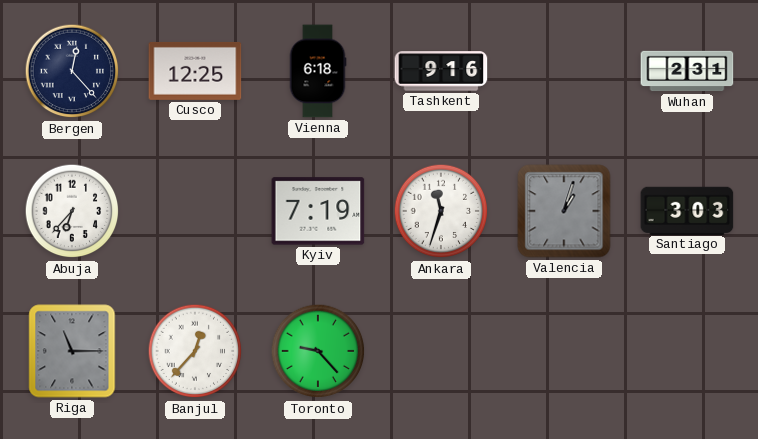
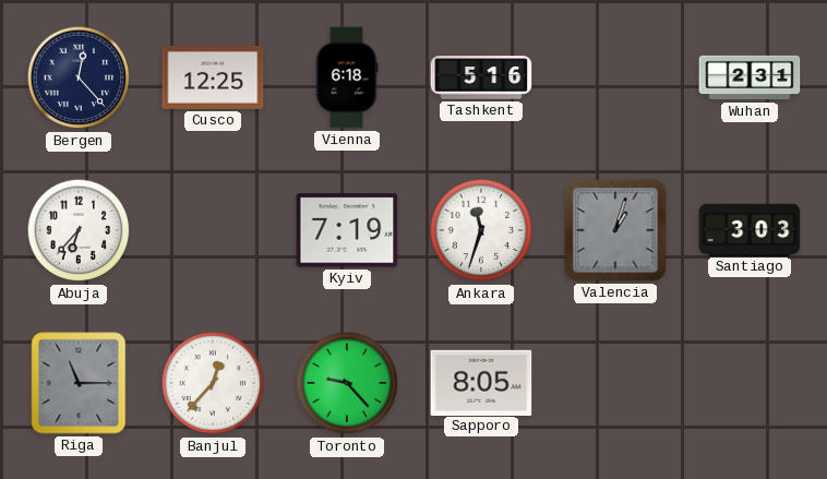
Tashkent: 9:16 -> 5:16
Sapporo: none -> 8:05
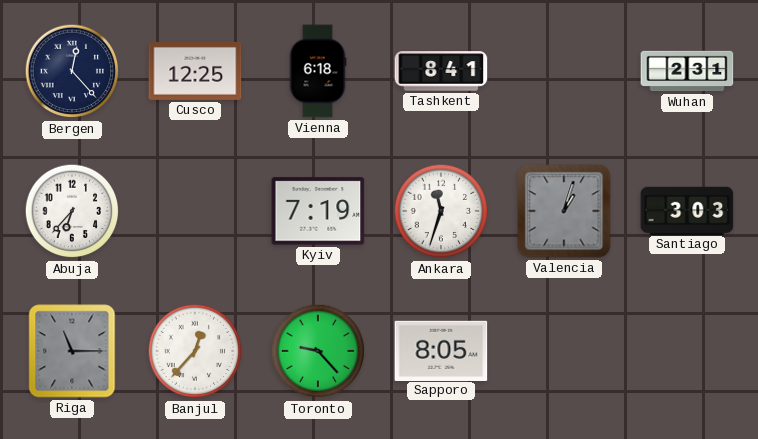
Tashkent: 5:16 -> 8:41
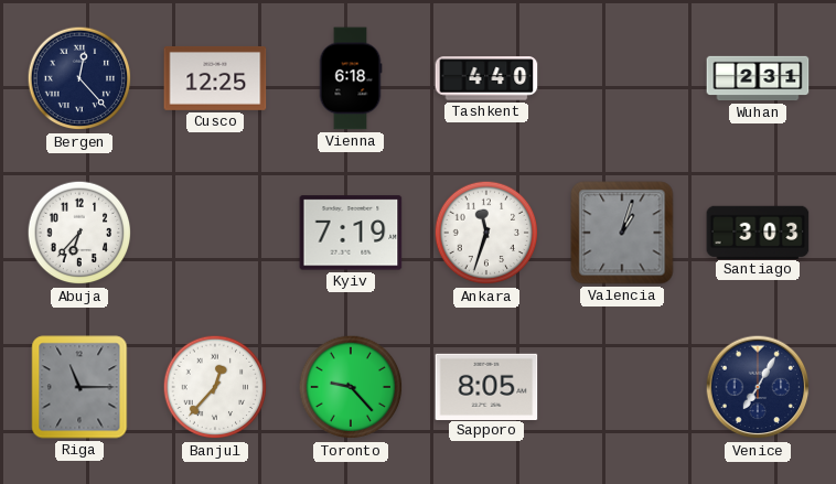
Tashkent: 8:41 -> 4:40
Venice: none -> 7:05
